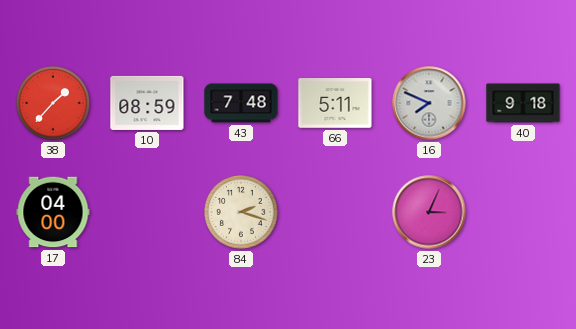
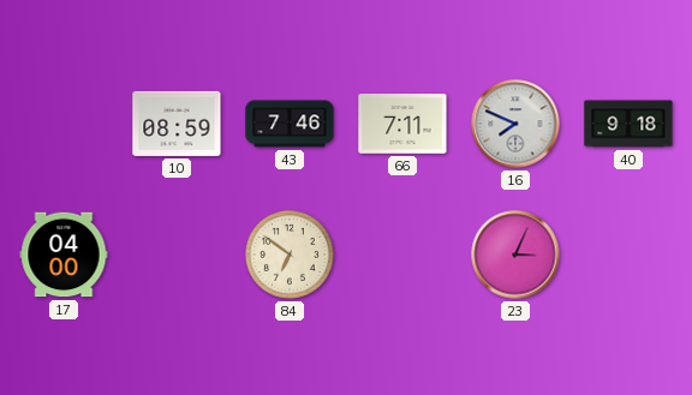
38: 1:37 -> none
43: 7:48 -> 7:46
66: 5:11 -> 7:11
84: 2:18 -> 6:51
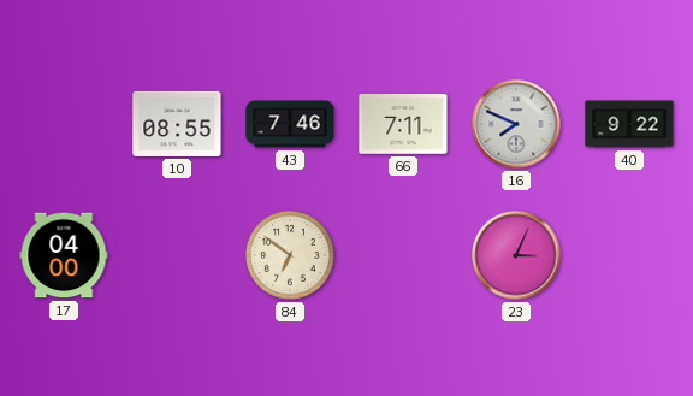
10: 08:59 -> 08:55
40: 9:18 -> 9:22
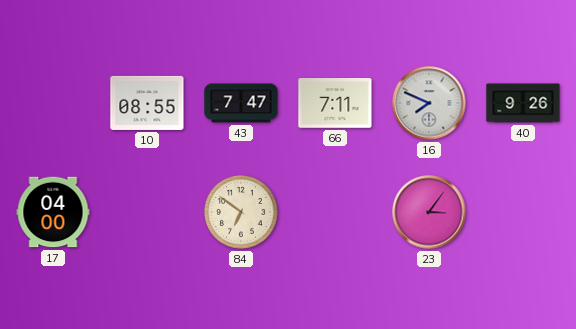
43: 7:46 -> 7:47
40: 9:22 -> 9:26
23: 3:04 -> 3:06
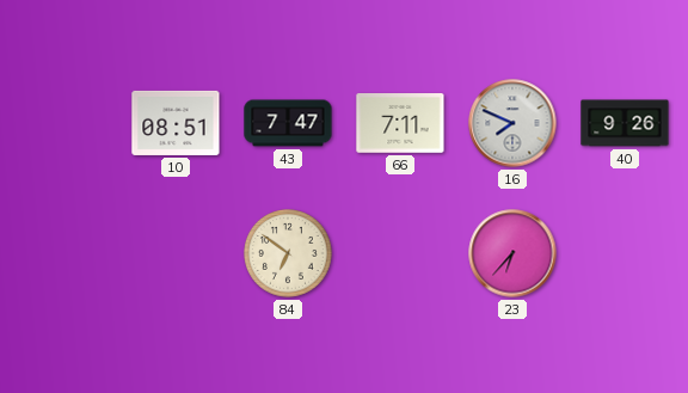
10: 08:55 -> 08:51
17: 04:00 -> none
23: 3:06 -> 6:37
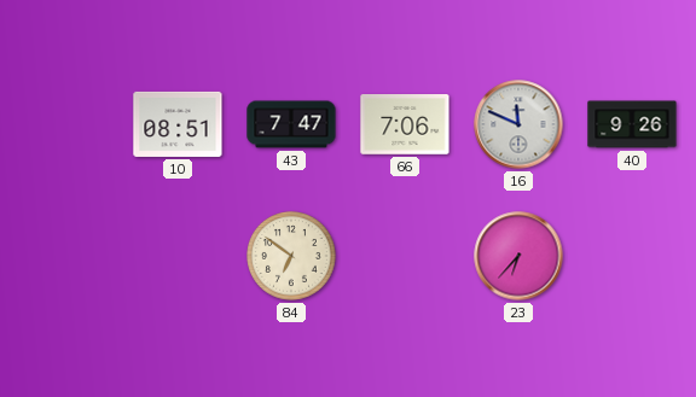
66: 7:11 -> 7:06
16: 7:49 -> 11:49
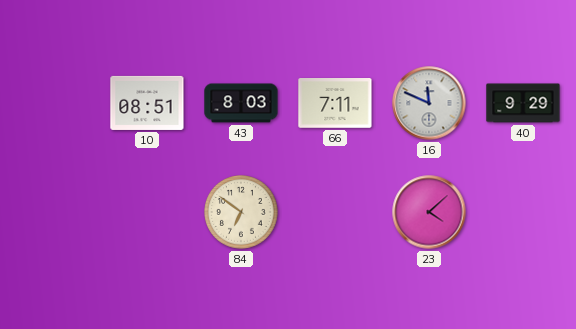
43: 7:47 -> 8:03
66: 7:06 -> 7:11
40: 9:26 -> 9:29
23: 6:37 -> 4:08
